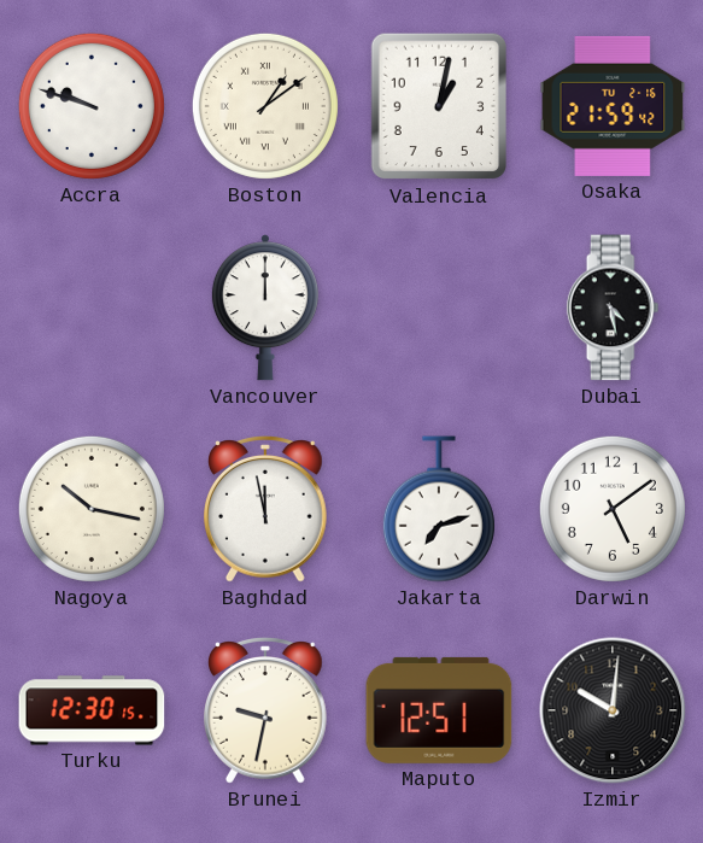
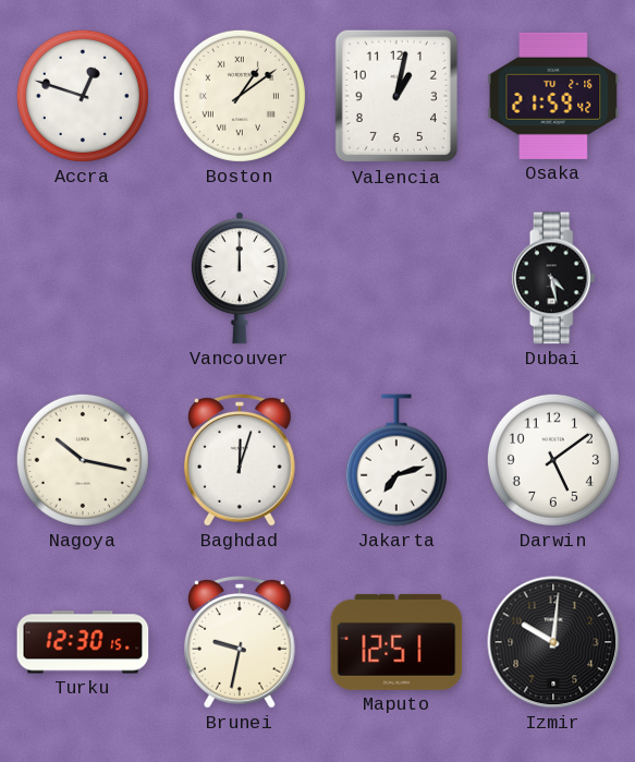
Accra: 9:48 -> 12:48
Baghdad: 11:58 -> 12:03
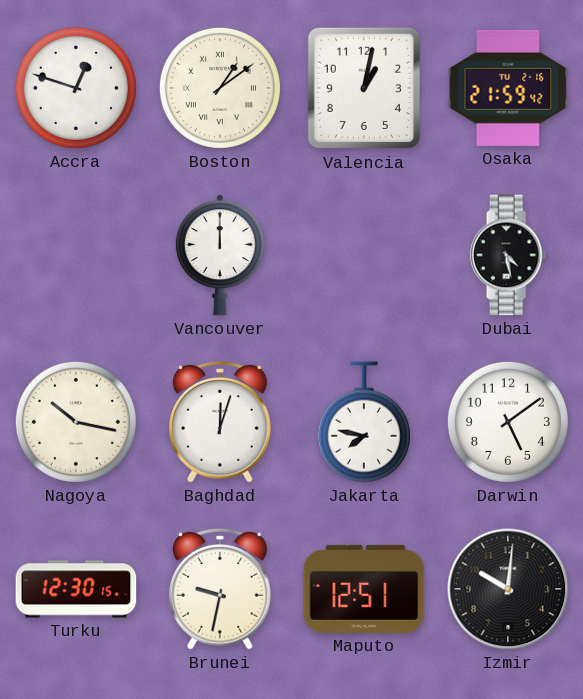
Jakarta: 7:12 -> 7:47
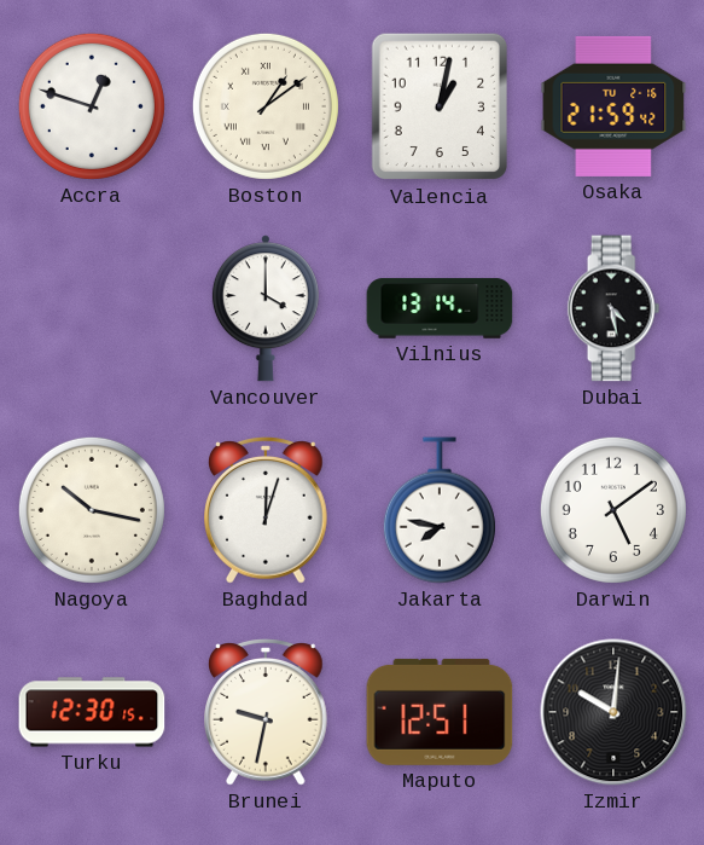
Vancouver: 12:00 -> 4:00
Vilnius: none -> 13:14
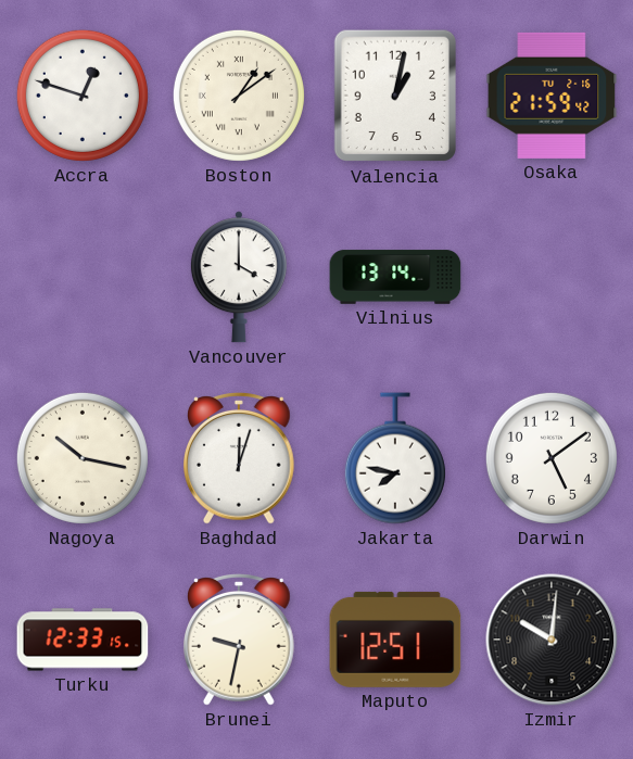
Dubai: 4:28 -> none
Turku: 12:30 -> 12:33
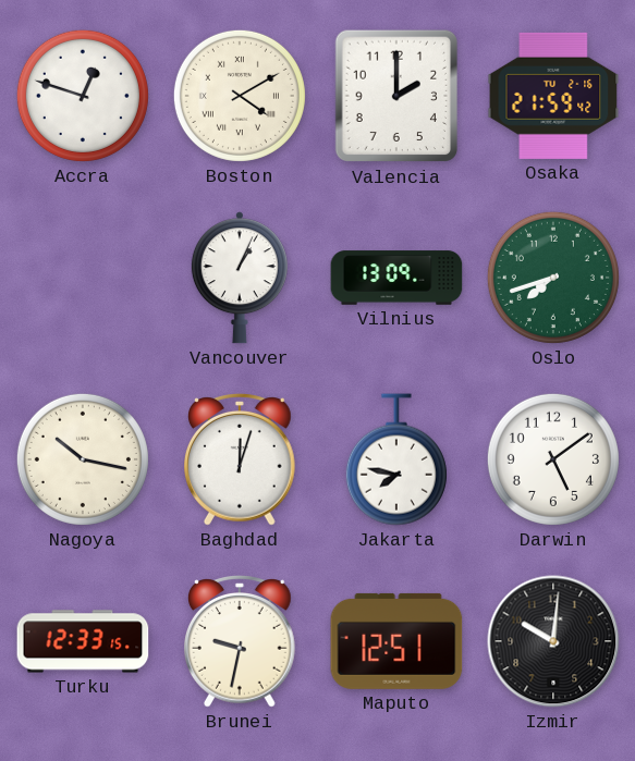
Boston: 1:09 -> 4:10
Valencia: 1:02 -> 2:00
Vancouver: 4:00 -> 1:04
Vilnius: 13:14 -> 13:09
Oslo: none -> 7:42
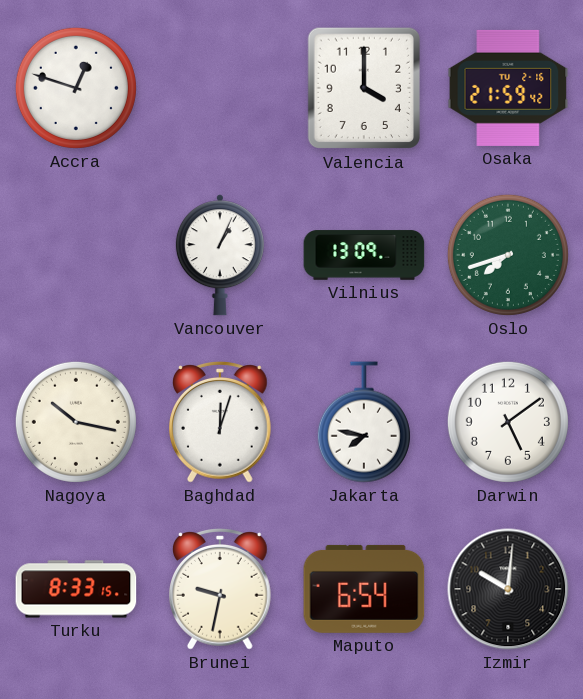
Boston: 4:10 -> none
Valencia: 2:00 -> 4:00
Turku: 12:33 -> 8:33
Maputo: 12:51 -> 6:54
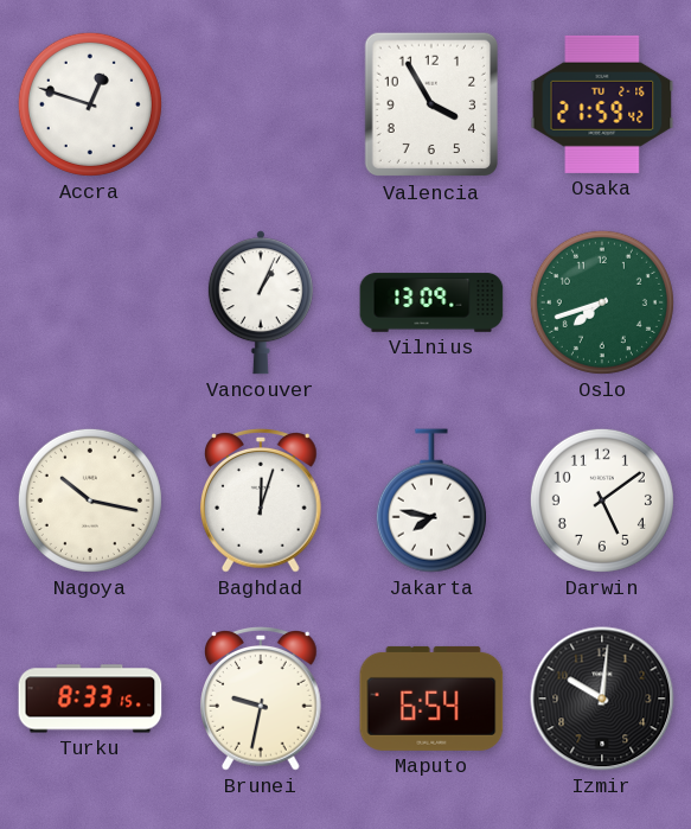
Valencia: 4:00 -> 3:55
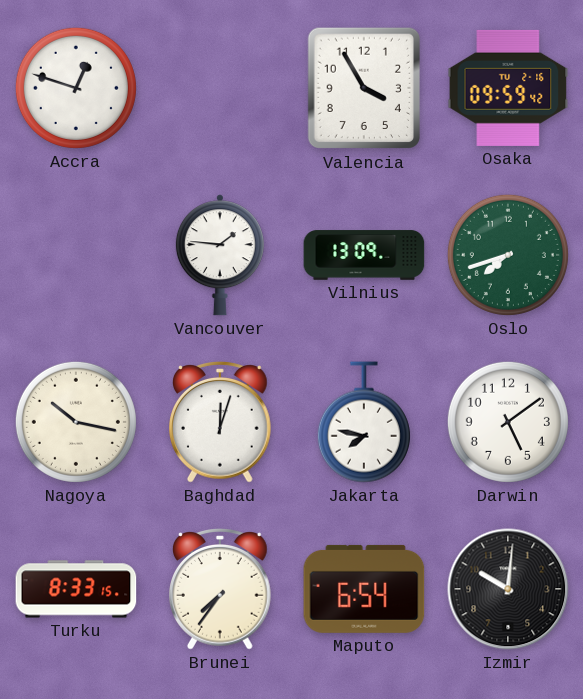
Osaka: 21:59 -> 09:59
Vancouver: 1:04 -> 1:46
Brunei: 9:32 -> 7:36
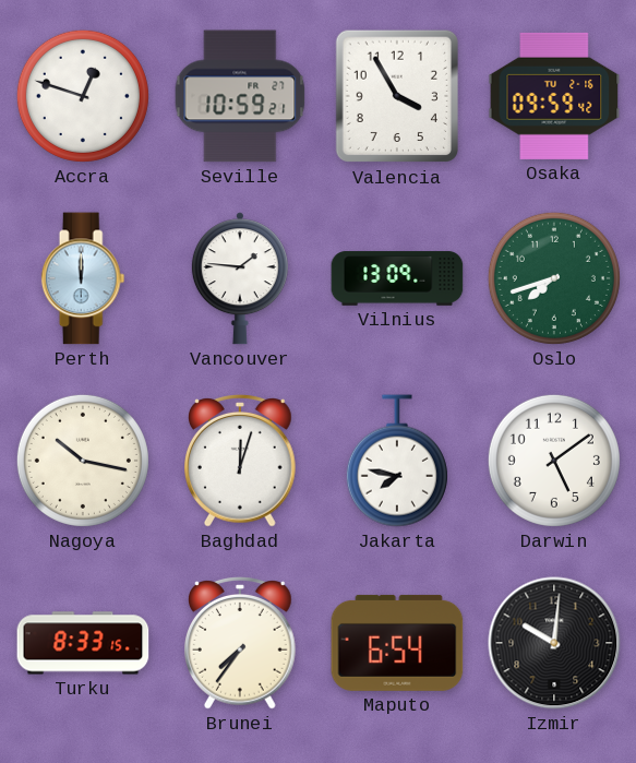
Seville: none -> 10:59
Perth: none -> 12:00
